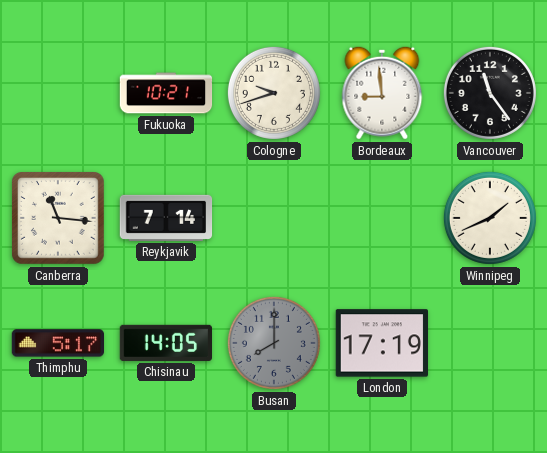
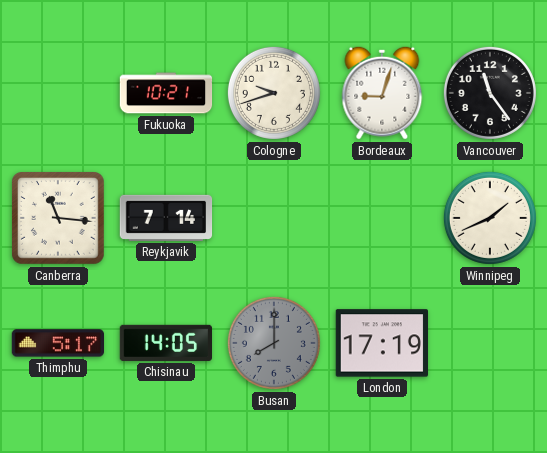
Bordeaux: 8:59 -> 9:03
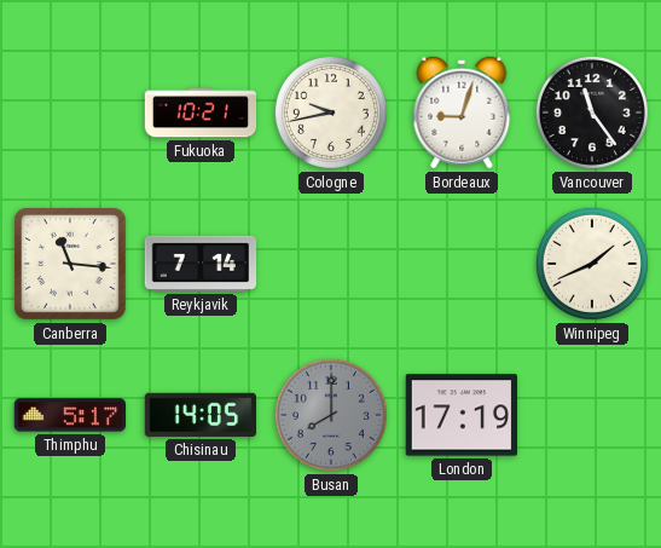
Cologne: 9:42 -> 9:43
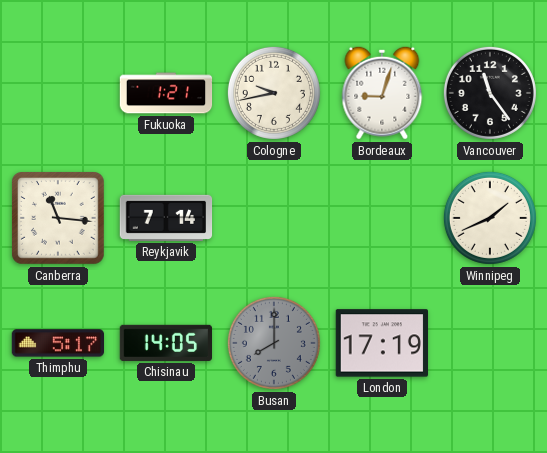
Fukuoka: 10:21 -> 1:21
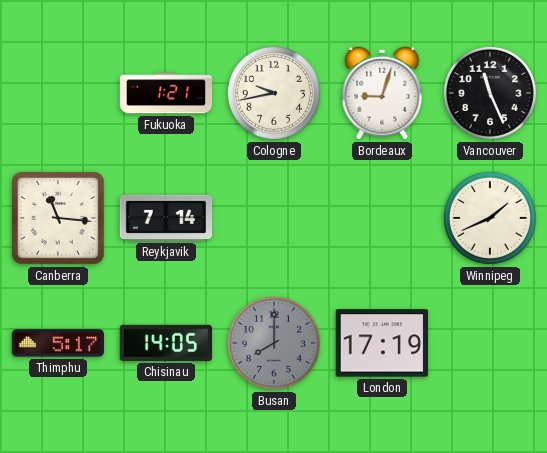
Vancouver: 11:24 -> 11:26
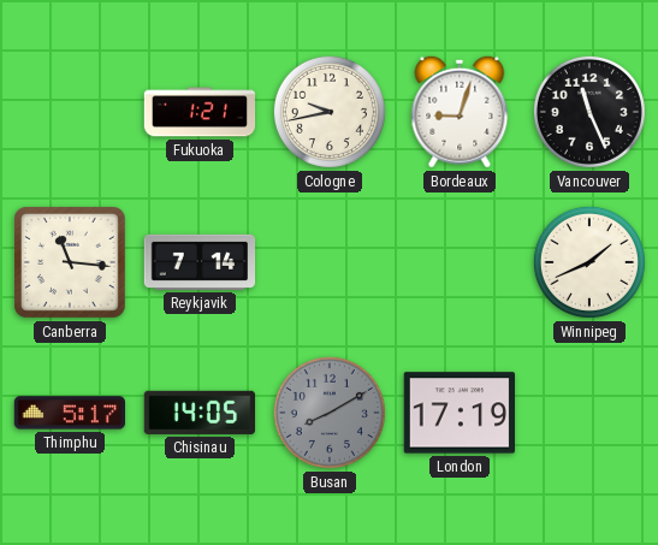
Busan: 8:00 -> 8:10
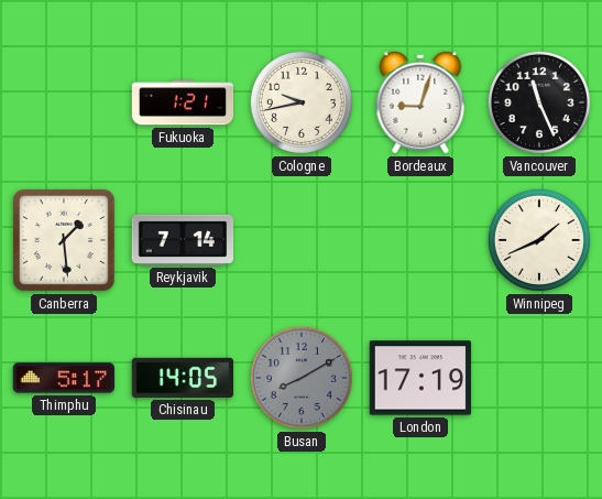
Canberra: 11:16 -> 1:29
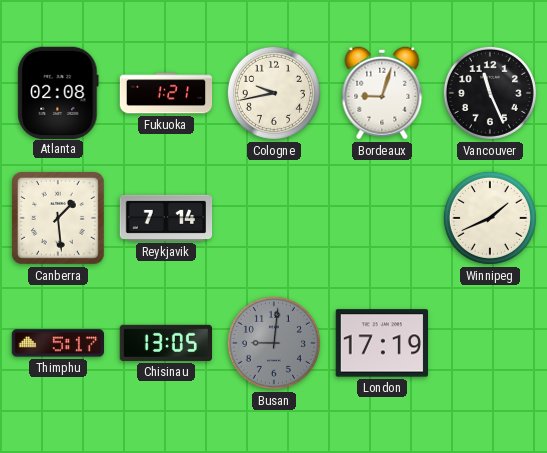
Atlanta: none -> 02:08
Chisinau: 14:05 -> 13:05
Busan: 8:10 -> 9:01
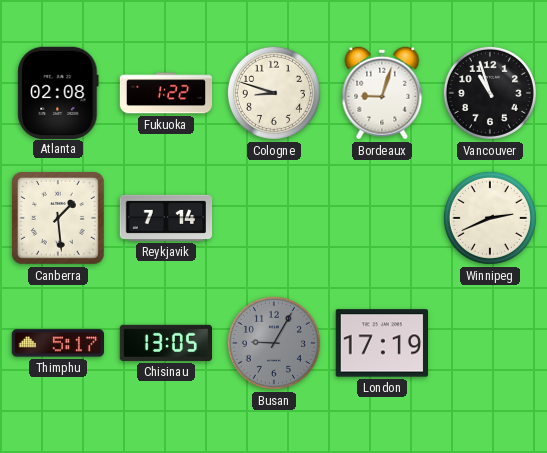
Fukuoka: 1:21 -> 1:22
Cologne: 9:43 -> 8:48
Vancouver: 11:26 -> 10:57
Winnipeg: 1:41 -> 2:41
Busan: 9:01 -> 9:05
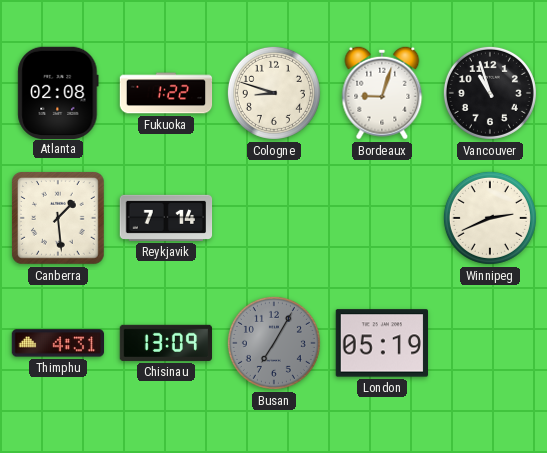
Thimphu: 5:17 -> 4:31
Chisinau: 13:05 -> 13:09
Busan: 9:05 -> 7:05
London: 17:19 -> 05:19
